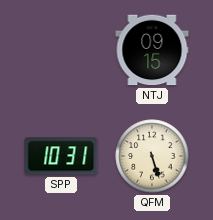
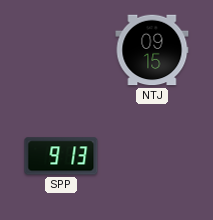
SPP: 10:31 -> 9:13
QFM: 5:27 -> none
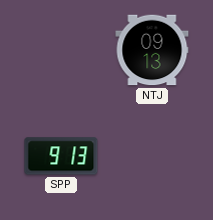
NTJ: 09:15 -> 09:13
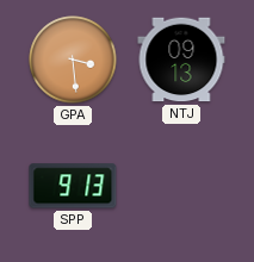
GPA: none -> 3:29
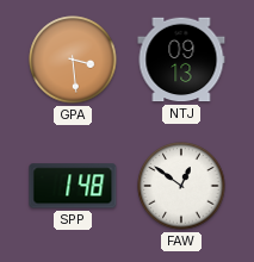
SPP: 9:13 -> 1:48
FAW: none -> 12:51
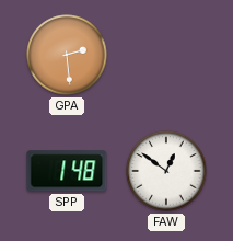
GPA: 3:29 -> 2:29
NTJ: 09:13 -> none
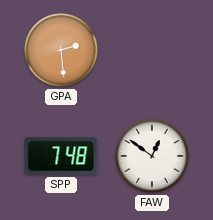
SPP: 1:48 -> 7:48
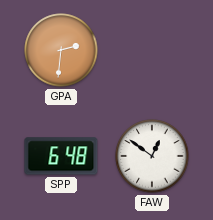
GPA: 2:29 -> 2:31
SPP: 7:48 -> 6:48
